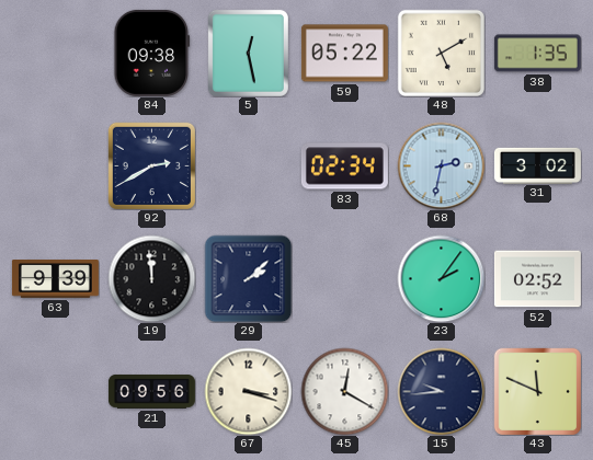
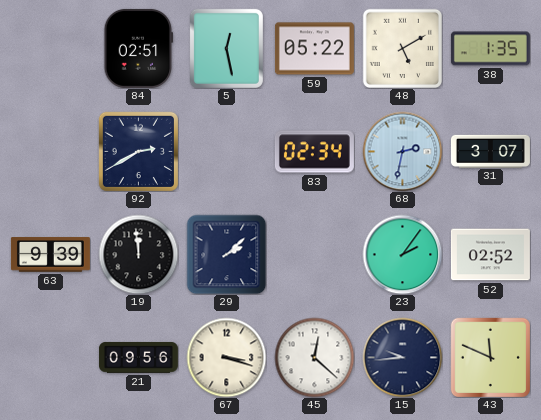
84: 09:38 -> 02:51
31: 3:02 -> 3:07
45: 12:20 -> 12:22
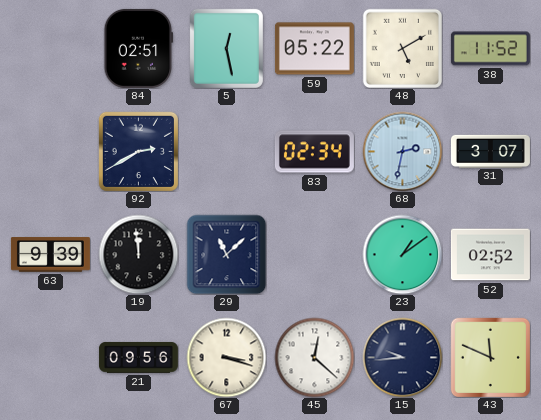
38: 1:35 -> 11:52
29: 2:08 -> 11:08
23: 2:06 -> 1:09
